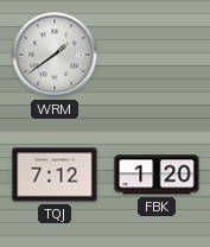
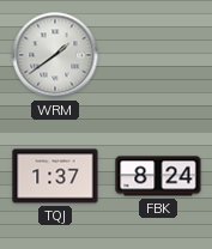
TQJ: 7:12 -> 1:37
FBK: 1:20 -> 8:24
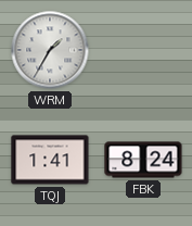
WRM: 1:39 -> 1:35
TQJ: 1:37 -> 1:41
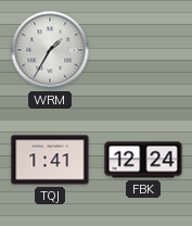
FBK: 8:24 -> 12:24
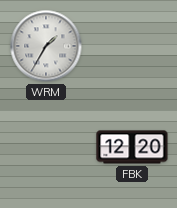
TQJ: 1:41 -> none
FBK: 12:24 -> 12:20
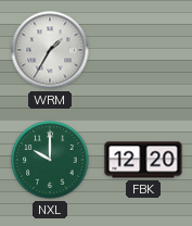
NXL: none -> 10:00
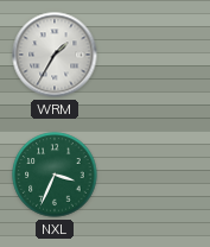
NXL: 10:00 -> 3:34
FBK: 12:20 -> none
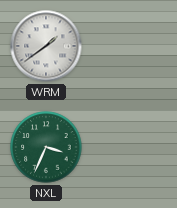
WRM: 1:35 -> 1:39
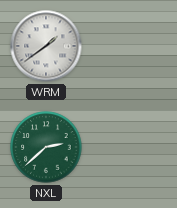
NXL: 3:34 -> 2:38
